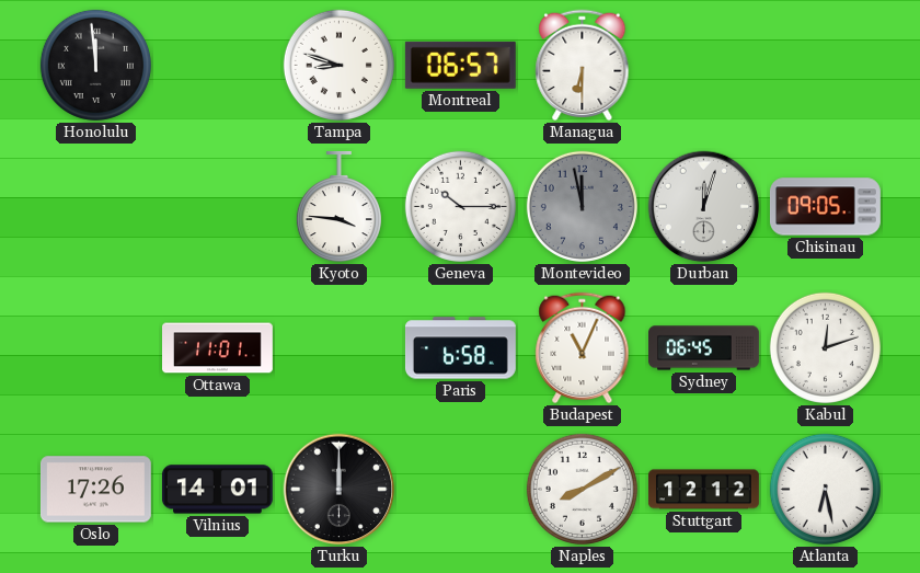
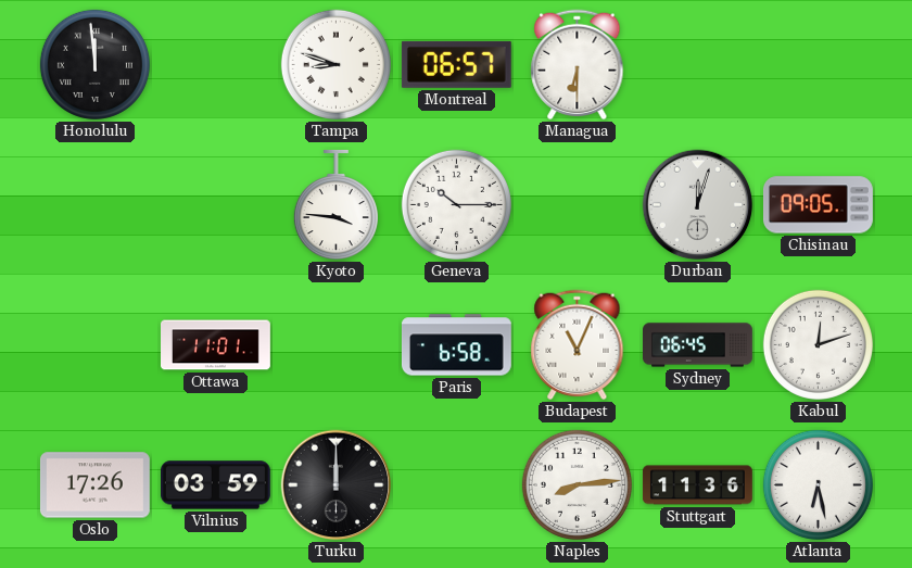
Montevideo: 11:58 -> none
Vilnius: 14:01 -> 03:59
Naples: 8:10 -> 8:14
Stuttgart: 12:12 -> 11:36
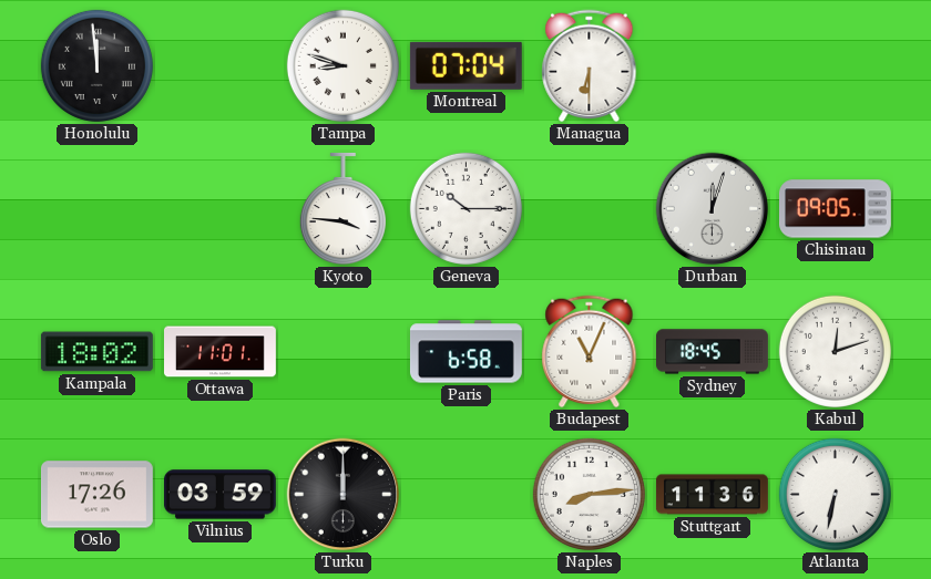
Montreal: 06:57 -> 07:04
Kampala: none -> 18:02
Sydney: 06:45 -> 18:45
Atlanta: 6:28 -> 6:32
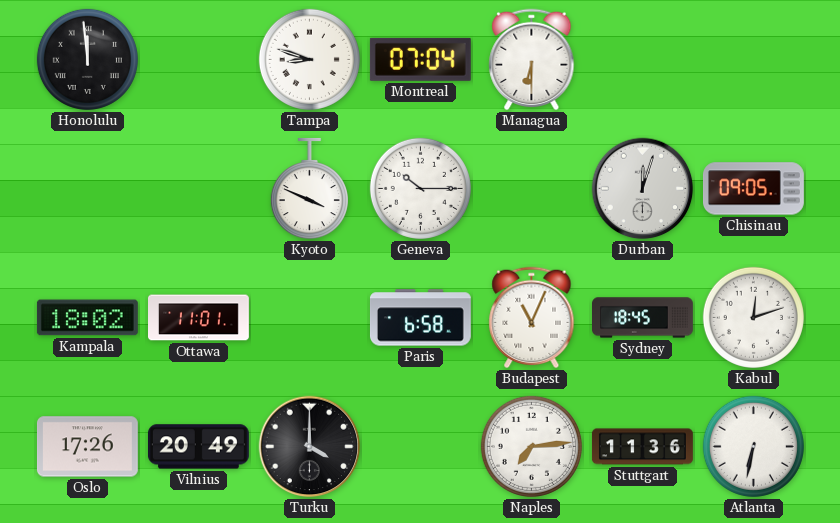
Kyoto: 3:46 -> 3:49
Vilnius: 03:59 -> 20:49
Turku: 12:00 -> 4:00
Naples: 8:14 -> 7:14
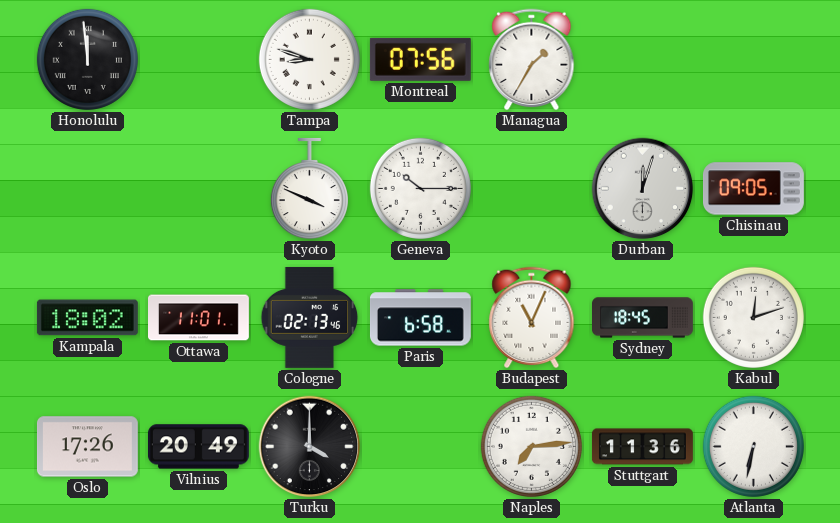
Montreal: 07:04 -> 07:56
Managua: 6:30 -> 1:35
Cologne: none -> 02:13
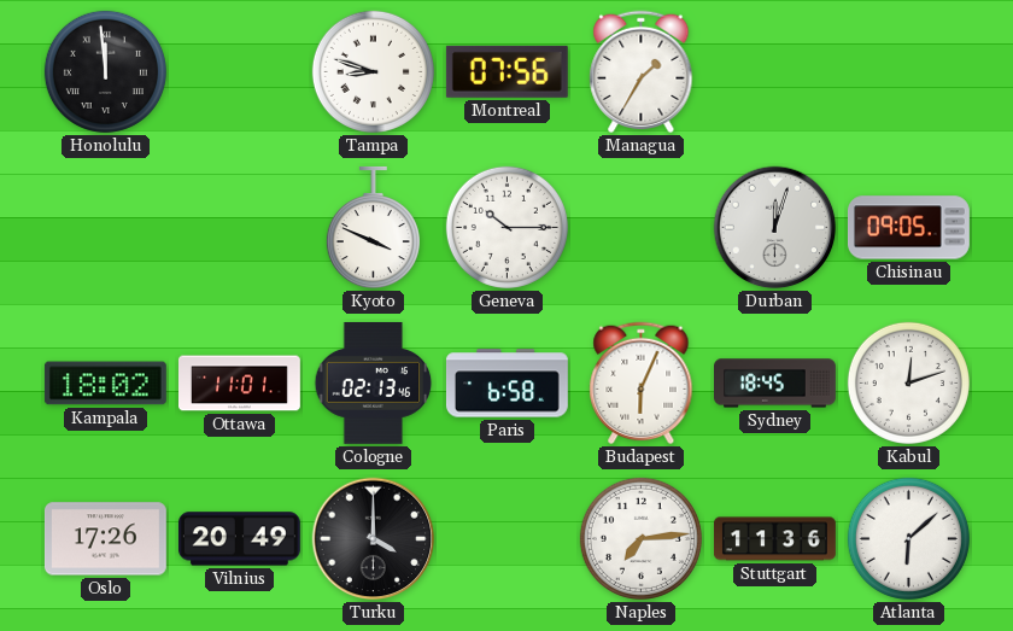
Budapest: 11:04 -> 6:04
Atlanta: 6:32 -> 6:08
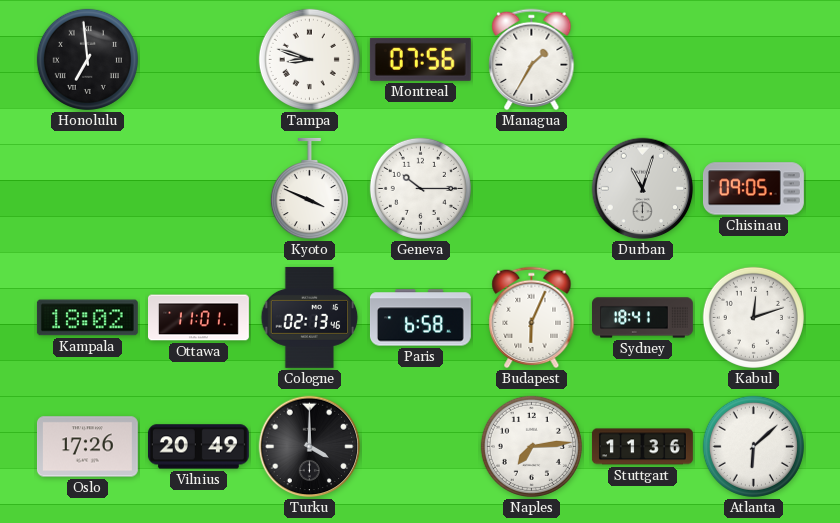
Honolulu: 11:59 -> 6:59
Durban: 12:03 -> 11:03
Sydney: 18:45 -> 18:41
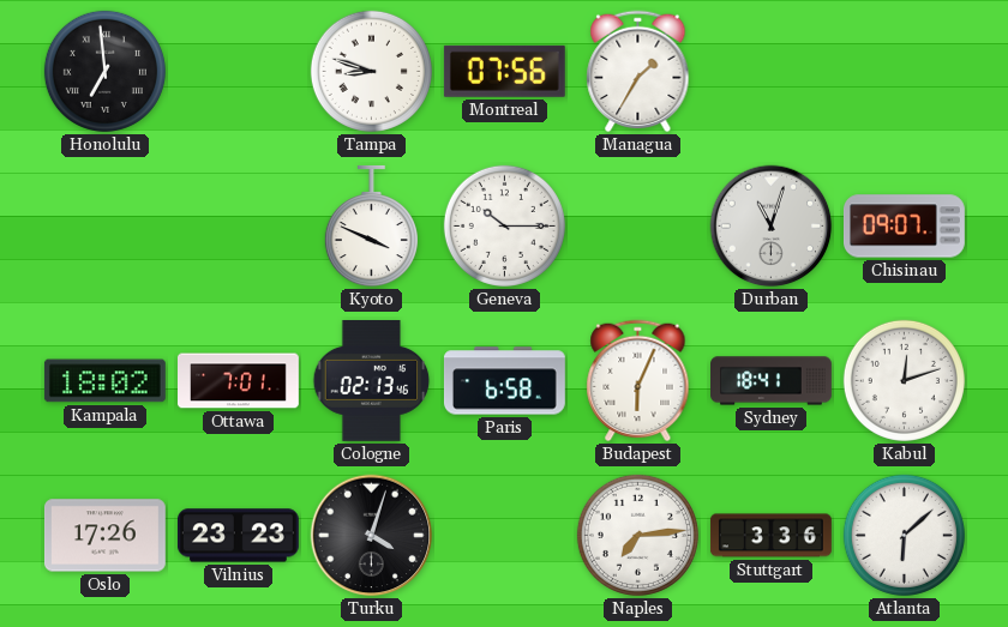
Chisinau: 09:05 -> 09:07
Ottawa: 11:01 -> 7:01
Vilnius: 20:49 -> 23:23
Turku: 4:00 -> 4:03
Stuttgart: 11:36 -> 3:36
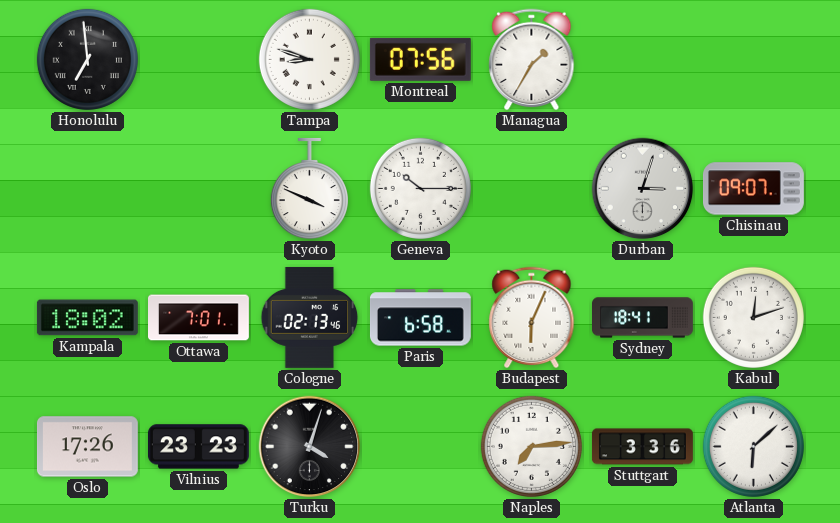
Durban: 11:03 -> 3:03
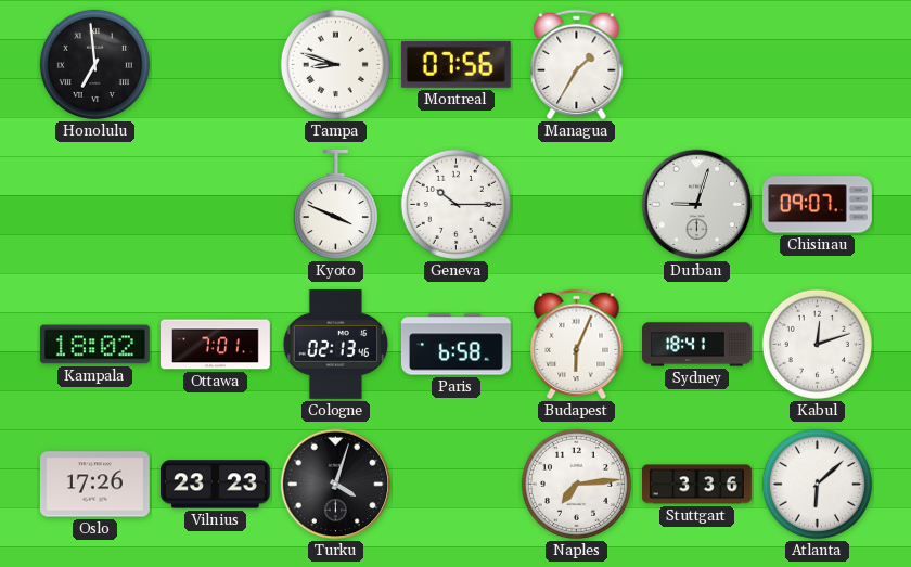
Durban: 3:03 -> 9:03
